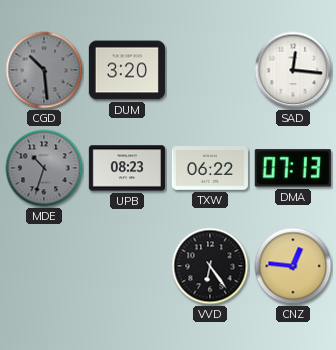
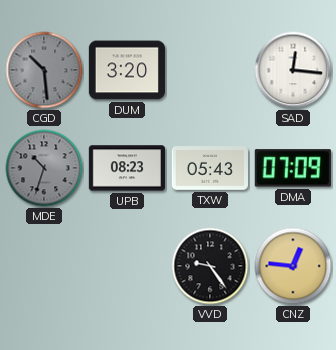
TXW: 06:22 -> 05:43
DMA: 07:13 -> 07:09
VVD: 6:24 -> 9:24
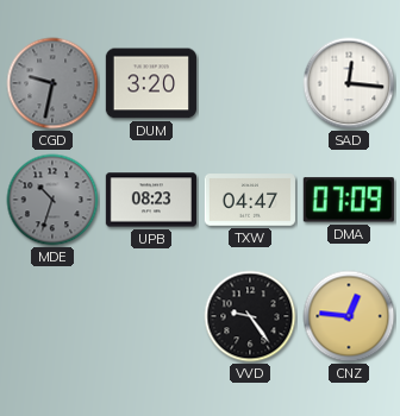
CGD: 10:29 -> 9:32
TXW: 05:43 -> 04:47
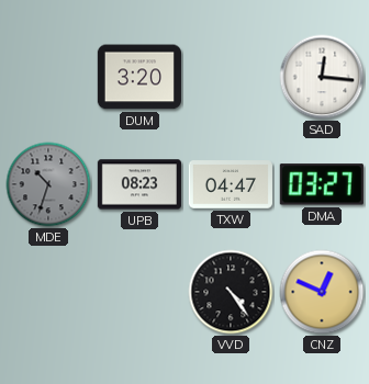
CGD: 9:32 -> none
DMA: 07:09 -> 03:27
VVD: 9:24 -> 4:24
CNZ: 12:46 -> 12:49
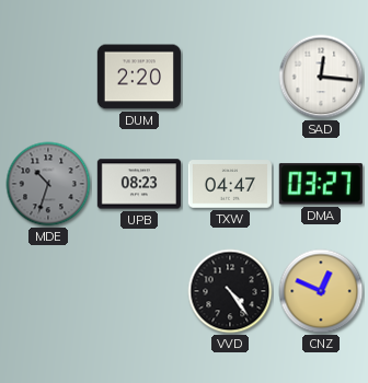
DUM: 3:20 -> 2:20
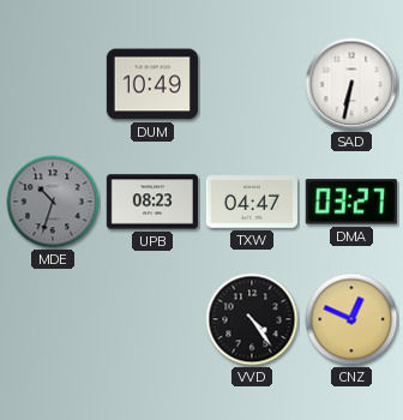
DUM: 2:20 -> 10:49
SAD: 12:16 -> 6:32
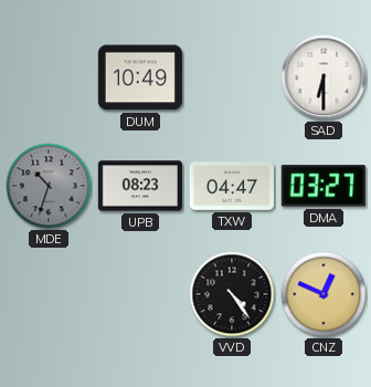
SAD: 6:32 -> 6:30
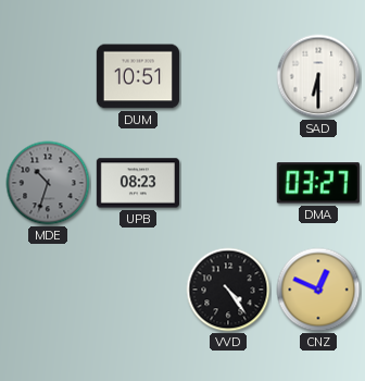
DUM: 10:49 -> 10:51
TXW: 04:47 -> none
